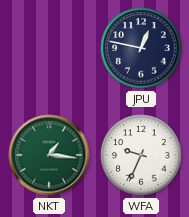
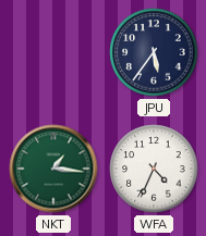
JPU: 12:47 -> 5:36
WFA: 9:34 -> 4:34
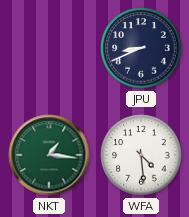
JPU: 5:36 -> 8:41
WFA: 4:34 -> 4:29
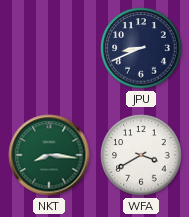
NKT: 1:16 -> 8:16
WFA: 4:29 -> 3:40
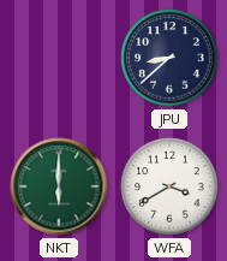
JPU: 8:41 -> 8:38
NKT: 8:16 -> 6:00
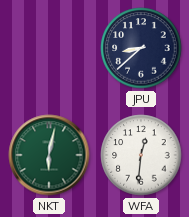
NKT: 6:00 -> 6:02
WFA: 3:40 -> 12:31
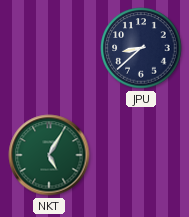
NKT: 6:02 -> 5:05
WFA: 12:31 -> none
